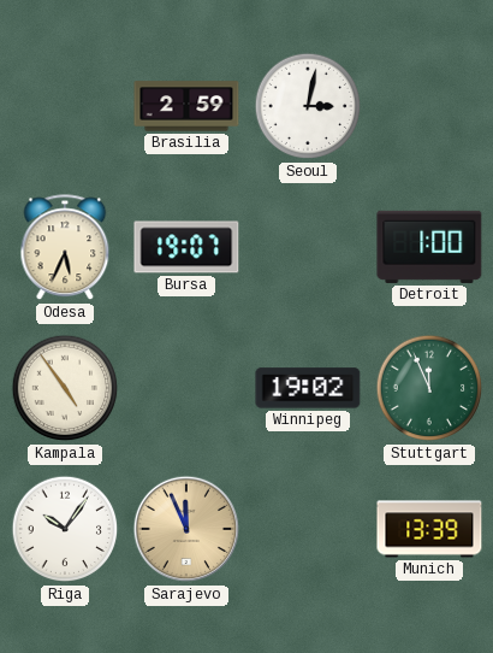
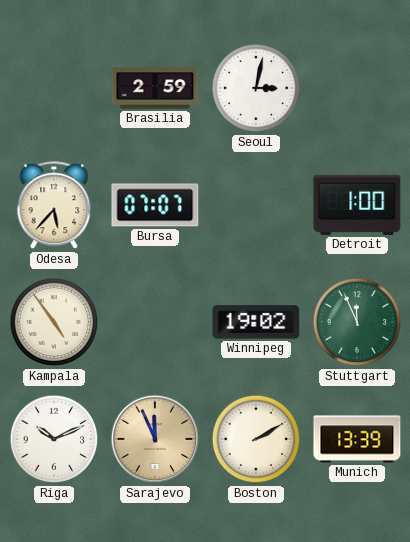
Odesa: 5:34 -> 5:37
Bursa: 19:07 -> 07:07
Riga: 10:06 -> 10:11
Boston: none -> 2:10
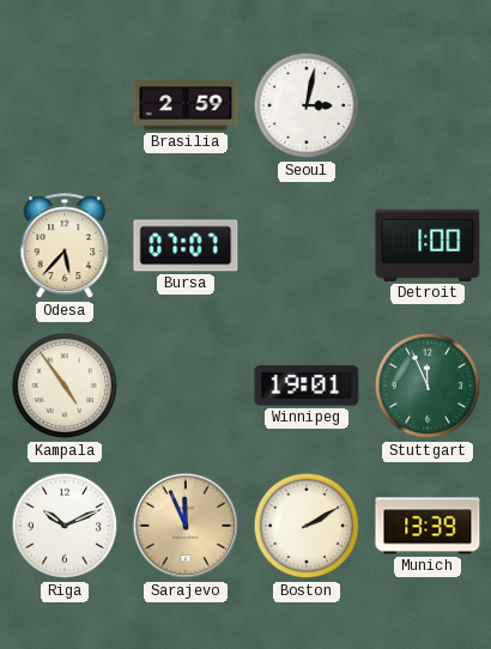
Winnipeg: 19:02 -> 19:01
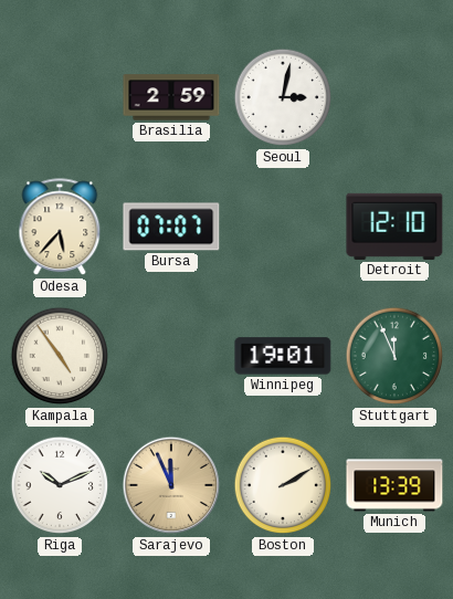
Detroit: 1:00 -> 12:10
